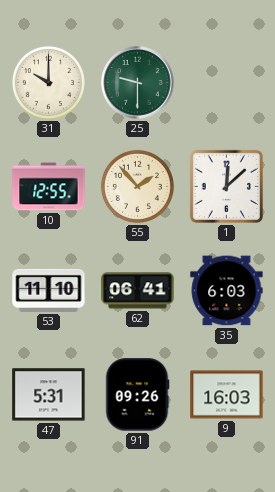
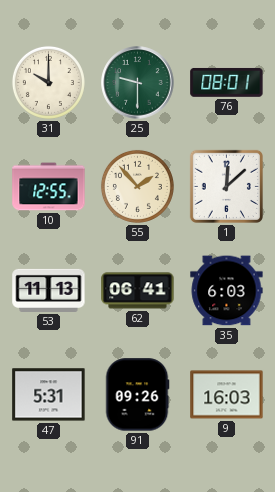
76: none -> 08:01
53: 11:10 -> 11:13
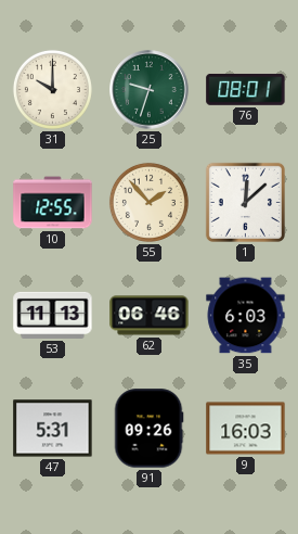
25: 9:30 -> 9:33
62: 06:41 -> 06:46
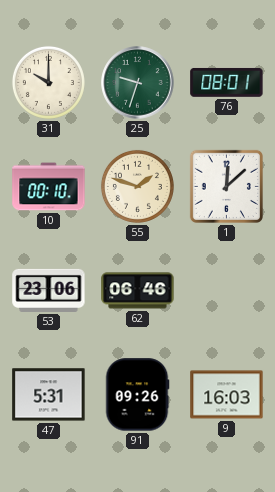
10: 12:55 -> 00:10
55: 1:53 -> 1:48
53: 11:13 -> 23:06
35: 6:03 -> none
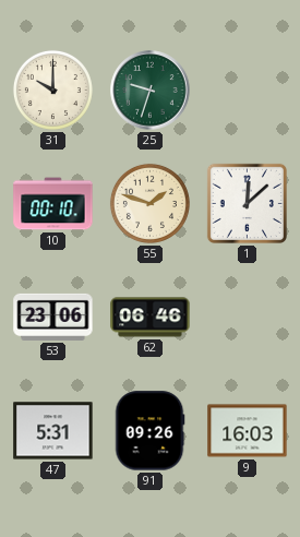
76: 08:01 -> none
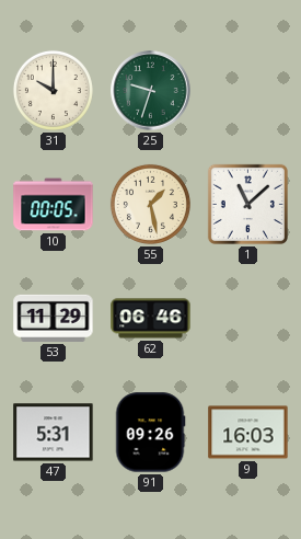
10: 00:10 -> 00:05
55: 1:48 -> 1:28
1: 12:08 -> 11:08
53: 23:06 -> 11:29
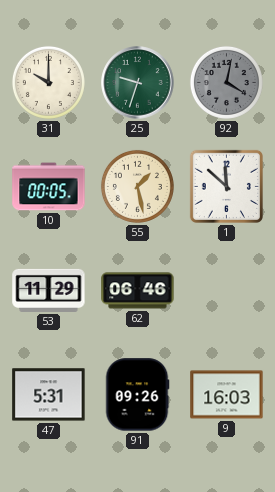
92: none -> 4:02
1: 11:08 -> 11:52
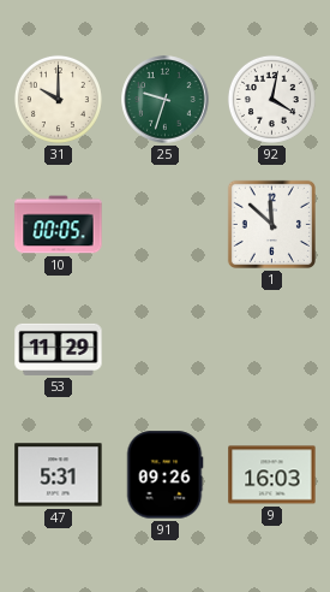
92 dial: grey -> white
55: 1:28 -> none
62: 06:46 -> none
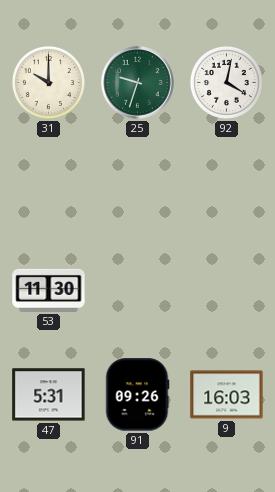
10: 00:05 -> none
1: 11:52 -> none
53: 11:29 -> 11:30
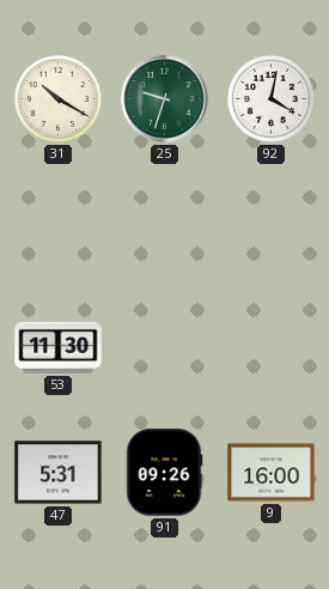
31: 10:00 -> 10:20
9: 16:03 -> 16:00
